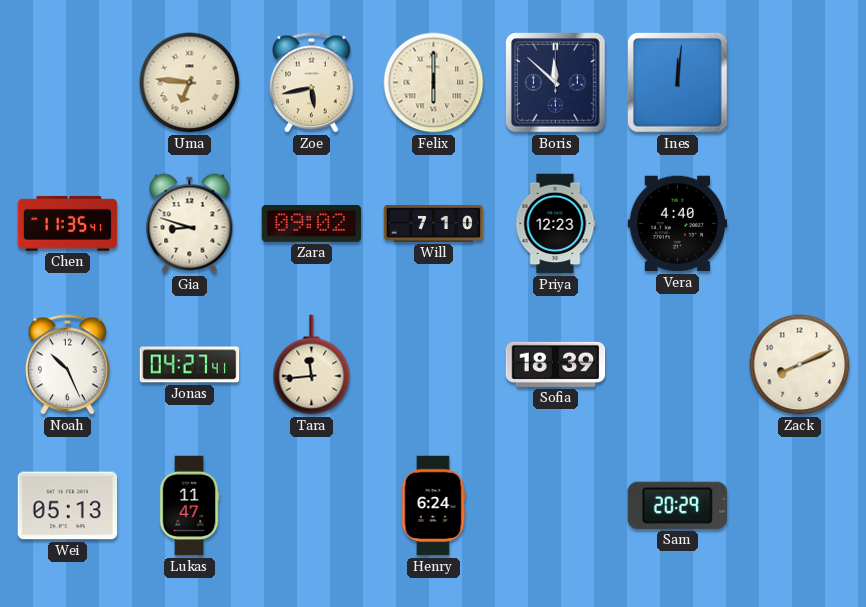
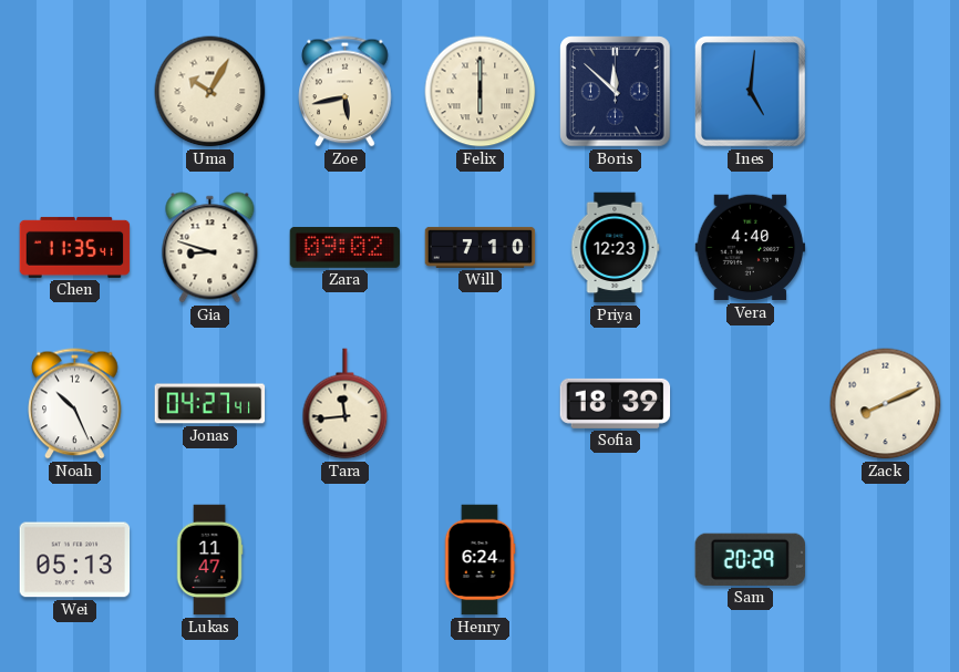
Uma: 6:46 -> 10:05
Ines: 12:01 -> 5:01
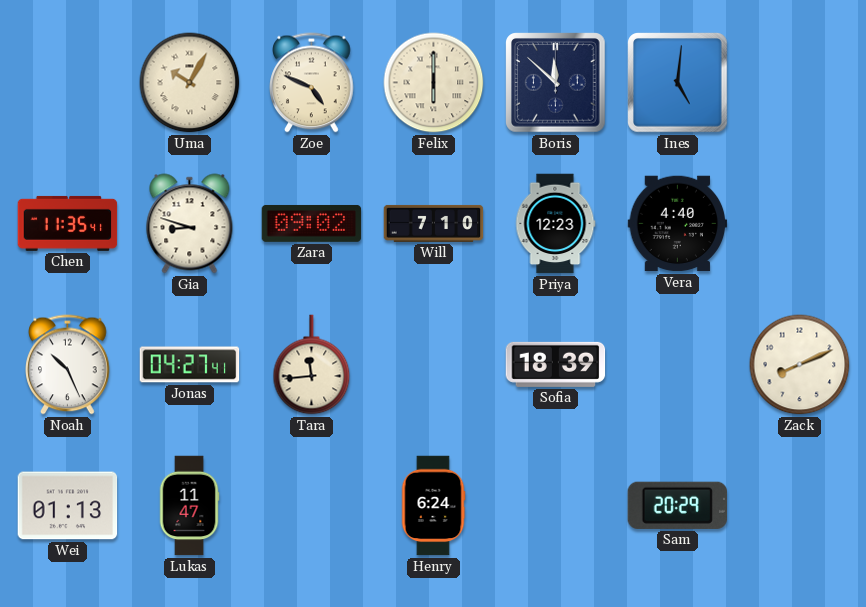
Zoe: 5:43 -> 4:49
Wei: 05:13 -> 01:13
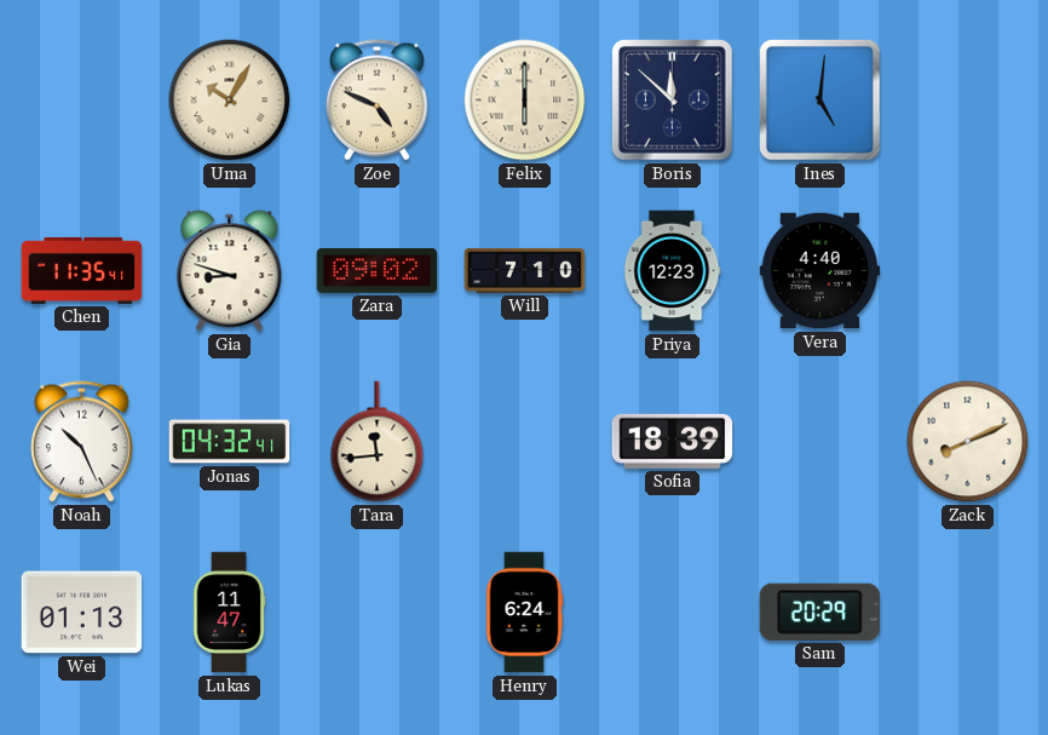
Jonas: 04:27 -> 04:32
